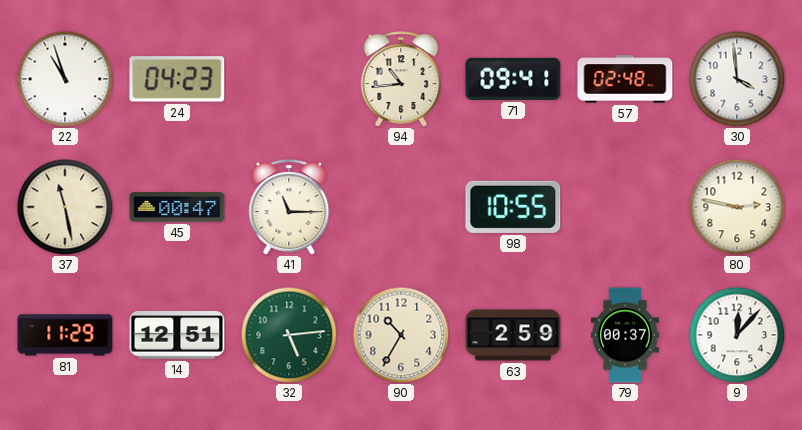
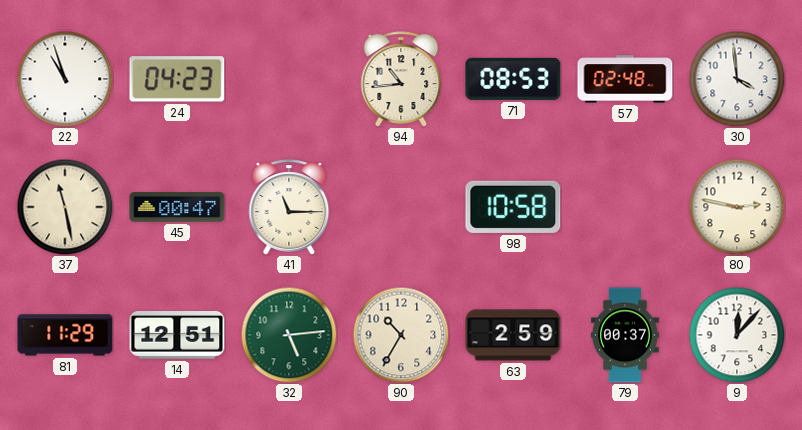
71: 09:41 -> 08:53
98: 10:55 -> 10:58
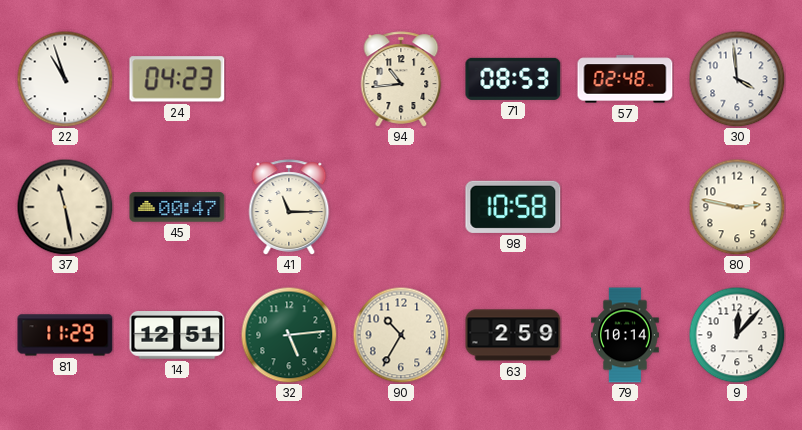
79: 00:37 -> 10:14
